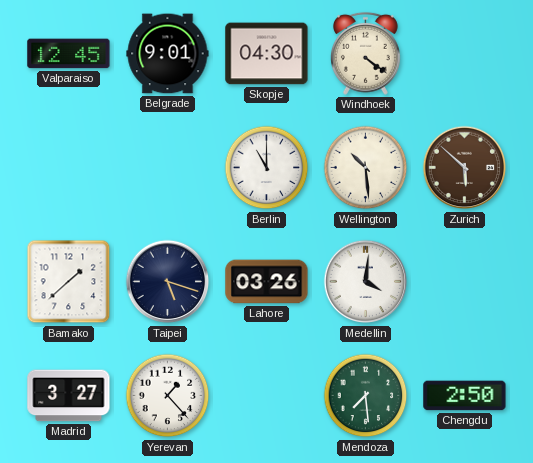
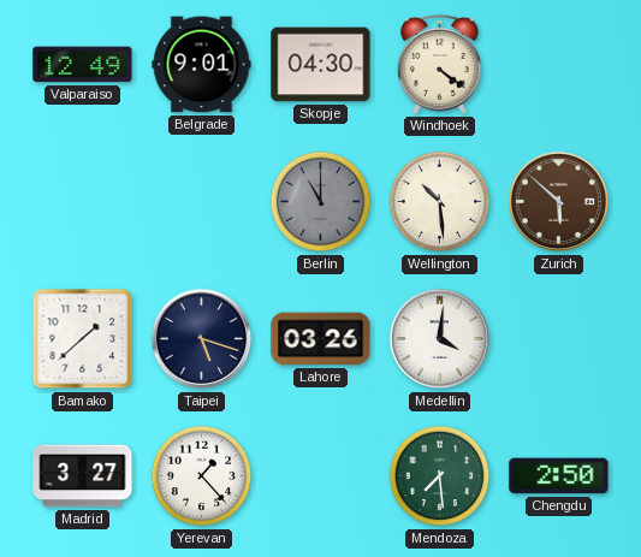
Valparaiso: 12:45 -> 12:49
Berlin dial: white -> grey
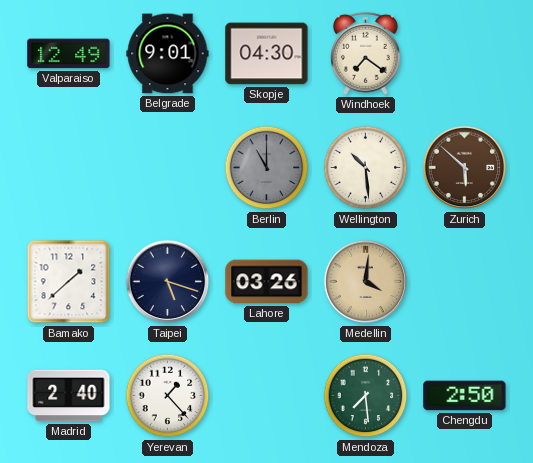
Windhoek: 4:21 -> 7:21
Medellin dial: white -> champagne
Madrid: 3:27 -> 2:40
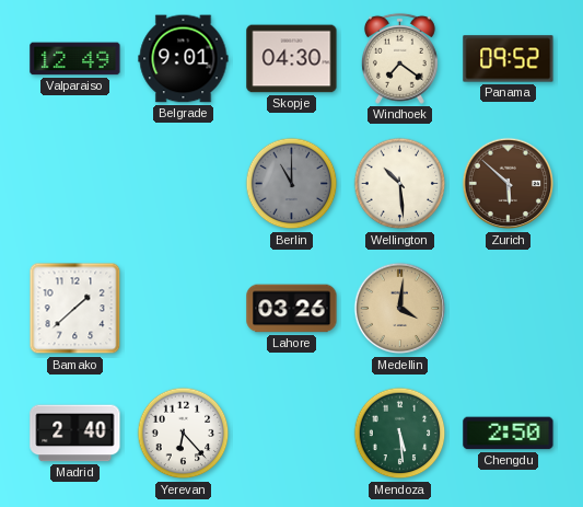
Panama: none -> 09:52
Taipei: 5:18 -> none
Yerevan: 1:23 -> 6:23
Mendoza: 7:29 -> 5:29
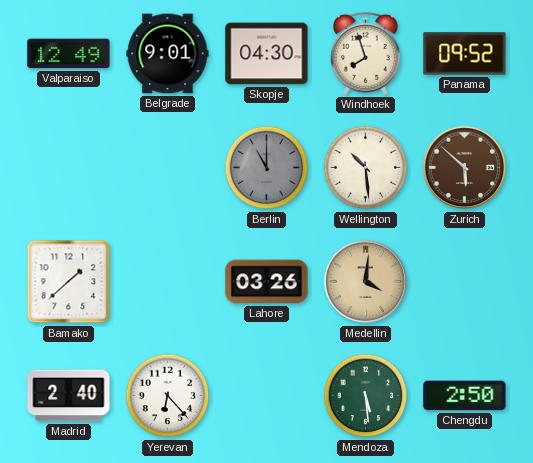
Windhoek: 7:21 -> 7:57
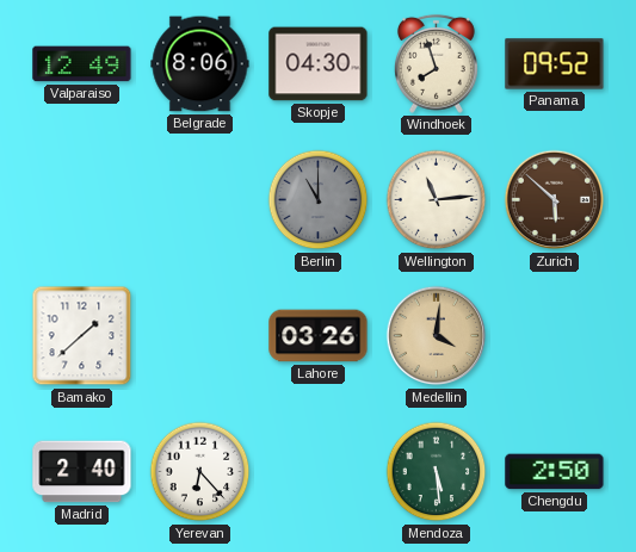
Belgrade: 9:01 -> 8:06
Wellington: 10:29 -> 11:14
